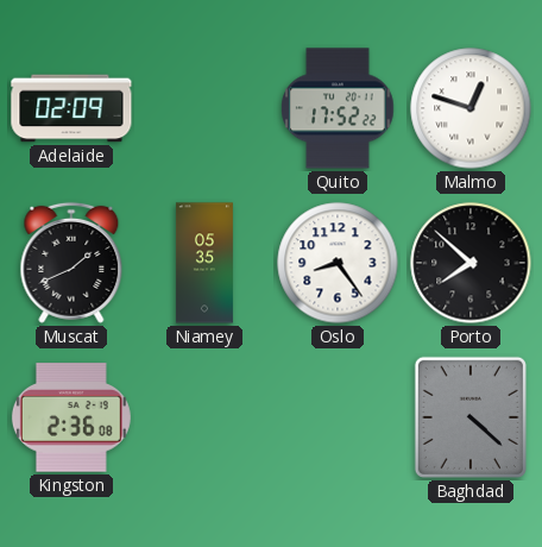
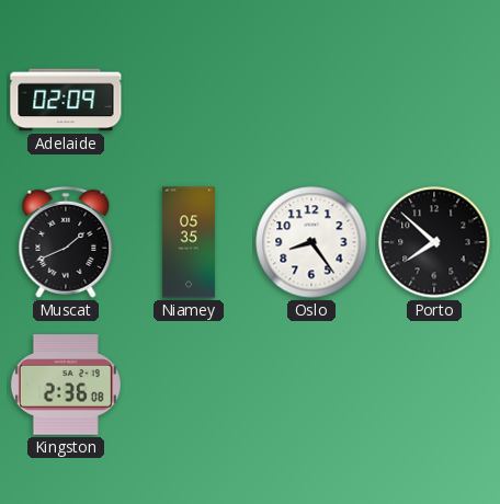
Quito: 17:52 -> none
Malmo: 12:48 -> none
Baghdad: 4:22 -> none
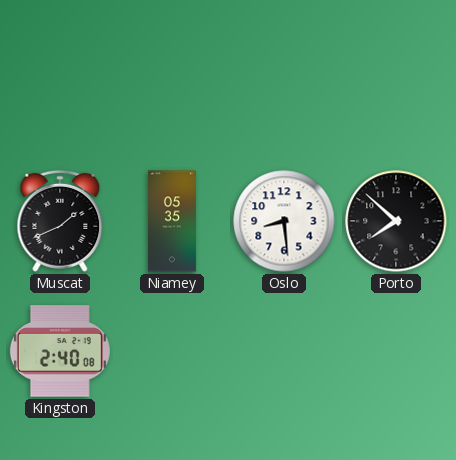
Adelaide: 02:09 -> none
Oslo: 8:24 -> 8:29
Kingston: 2:36 -> 2:40
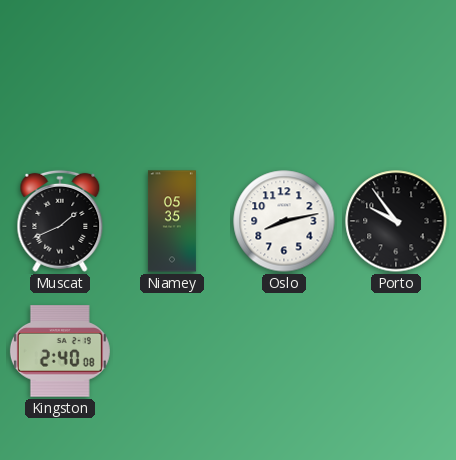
Oslo: 8:29 -> 8:13
Porto: 7:52 -> 9:54
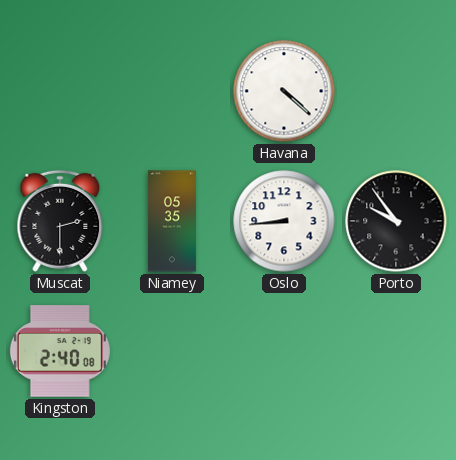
Havana: none -> 4:22
Muscat: 1:41 -> 2:30
Oslo: 8:13 -> 8:44
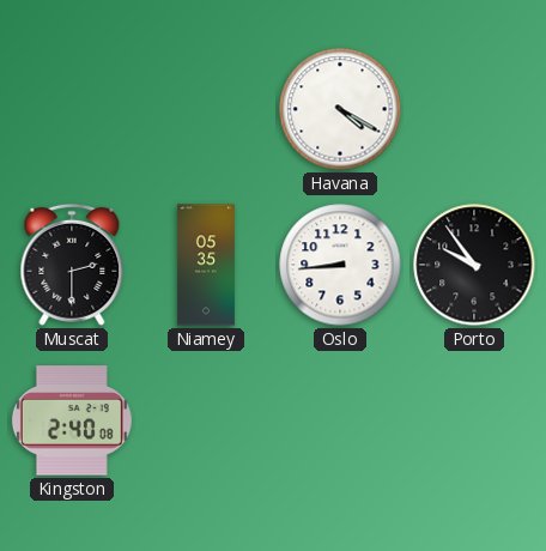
Havana: 4:22 -> 4:20
